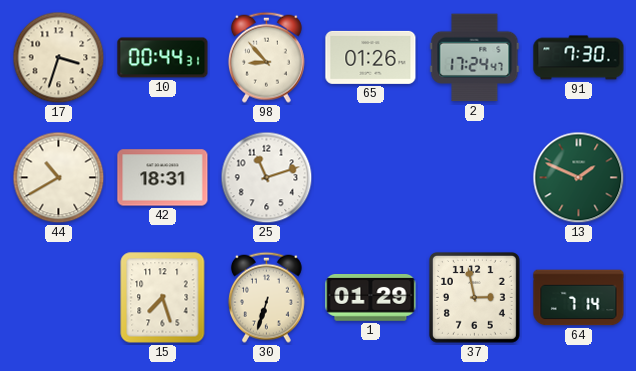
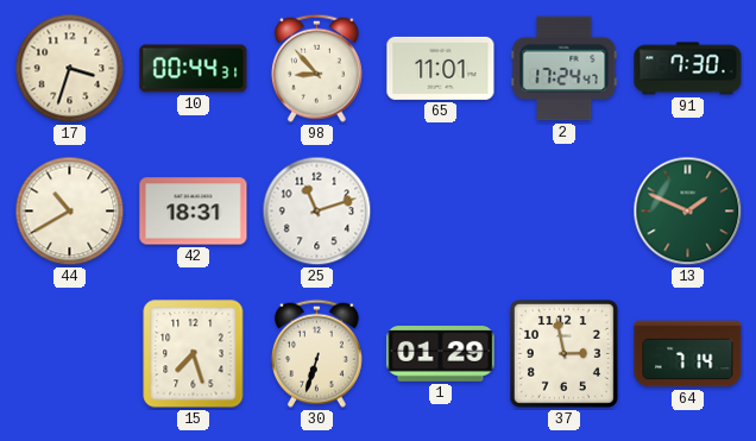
65: 01:26 -> 11:01
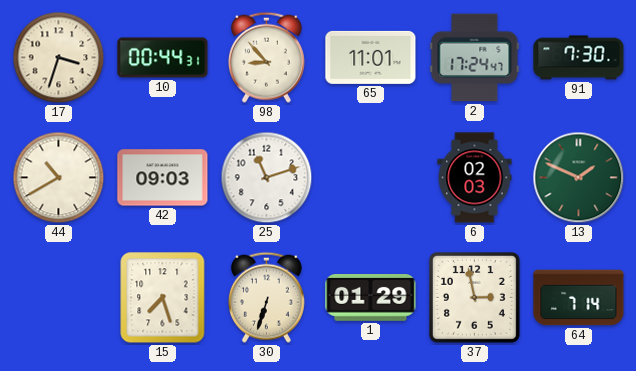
42: 18:31 -> 09:03
6: none -> 02:03
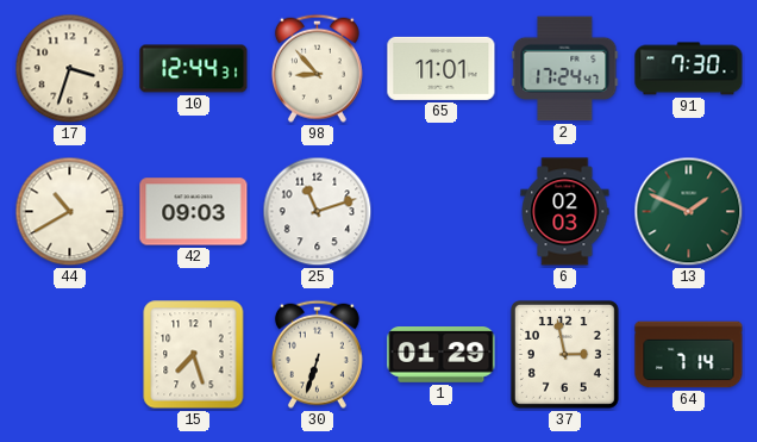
10: 00:44 -> 12:44
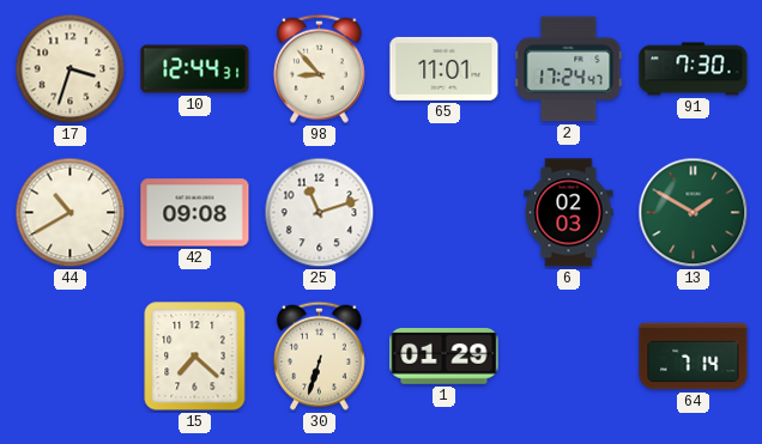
42: 09:03 -> 09:08
13: 1:49 -> 1:50
15: 7:27 -> 7:22
37: 2:58 -> none
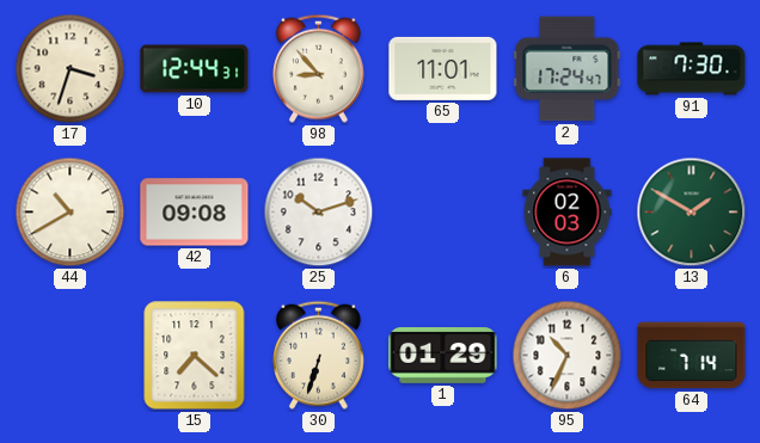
25: 11:12 -> 10:12
95: none -> 10:34
